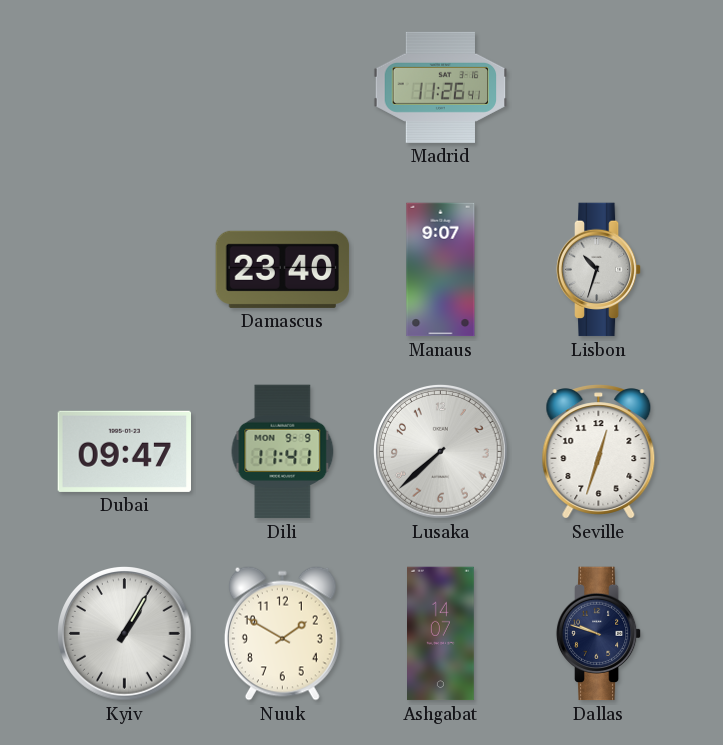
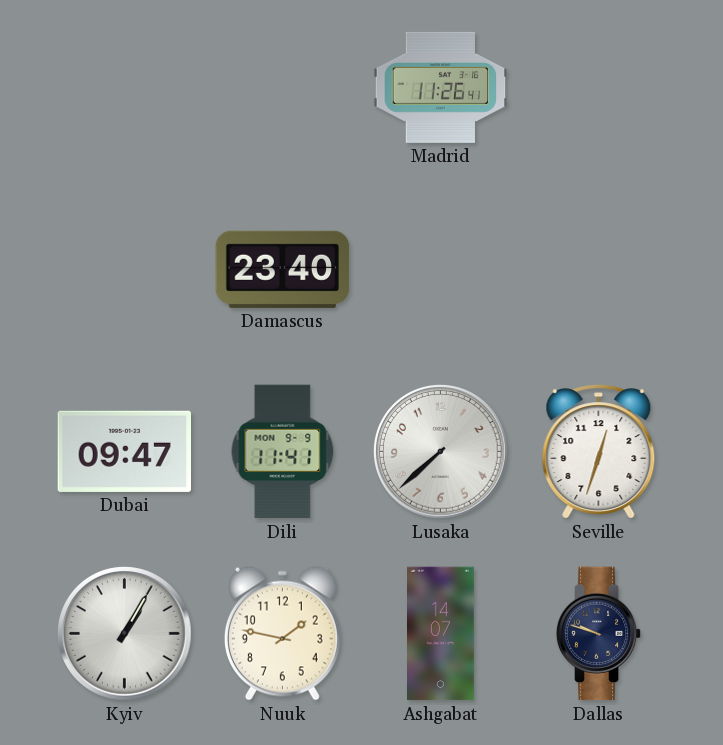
Manaus: 9:07 -> none
Lisbon: 10:33 -> none
Nuuk: 1:50 -> 1:47
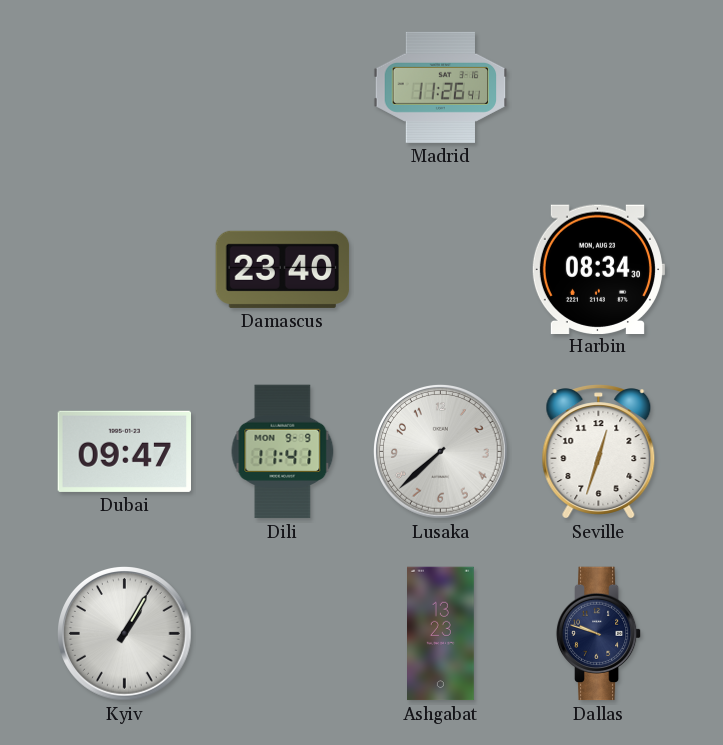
Harbin: none -> 08:34
Nuuk: 1:47 -> none
Ashgabat: 14:07 -> 13:23
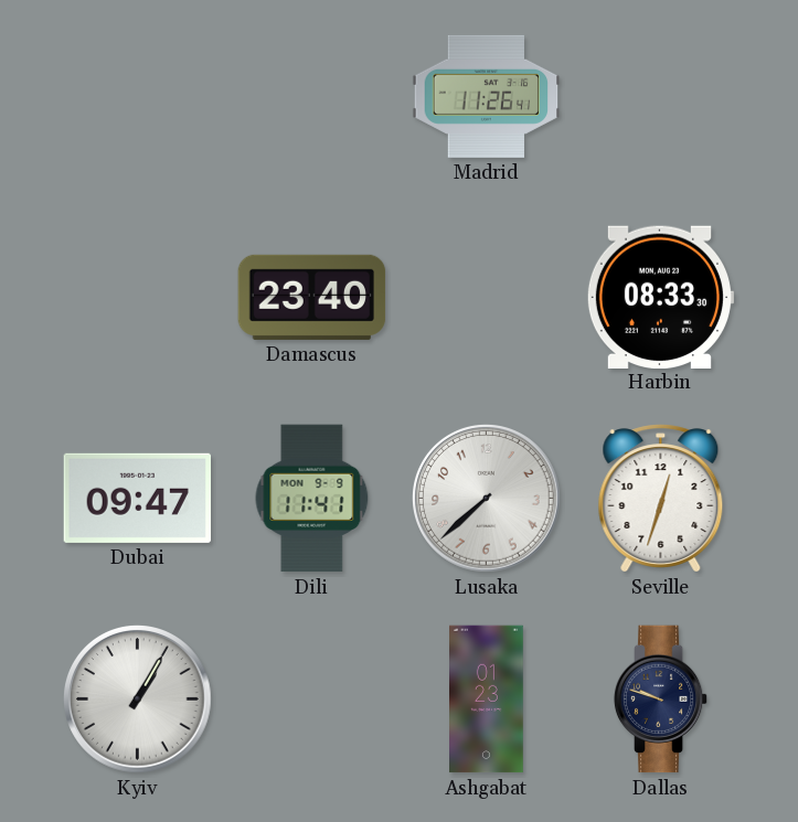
Harbin: 08:34 -> 08:33
Ashgabat: 13:23 -> 01:23
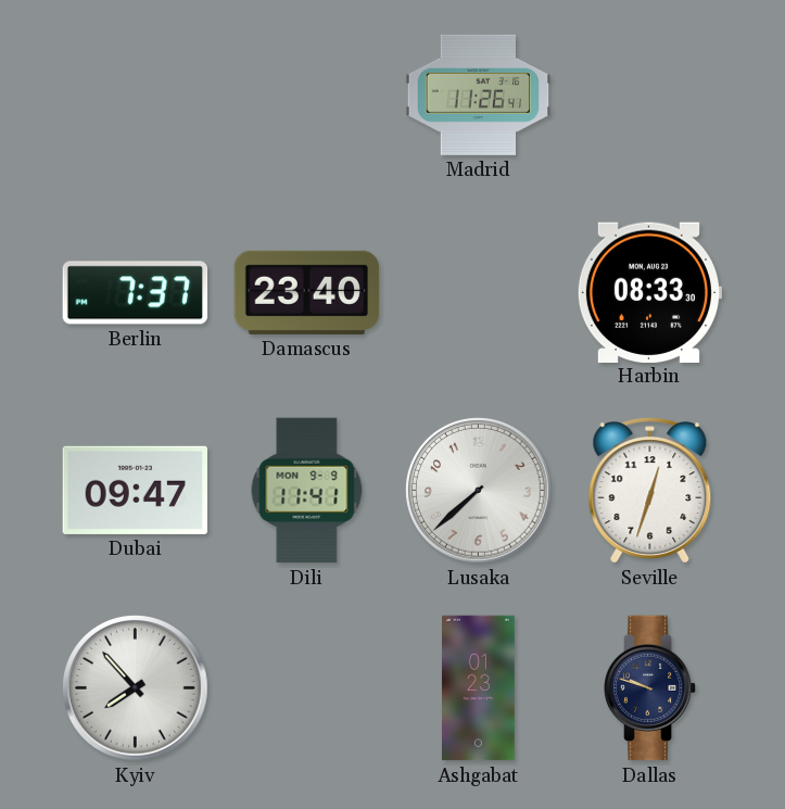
Berlin: none -> 7:37
Kyiv: 1:05 -> 7:53
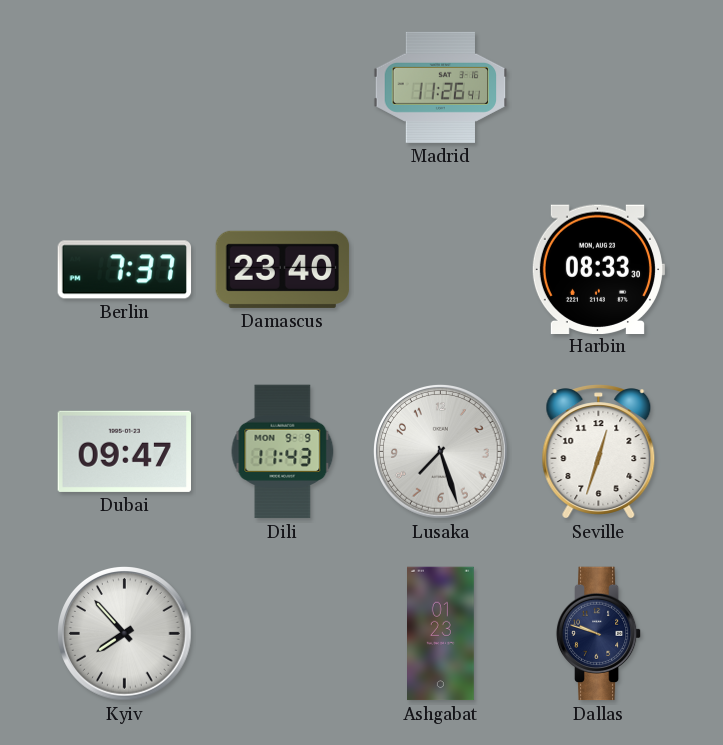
Dili: 11:41 -> 11:43
Lusaka: 7:38 -> 7:27
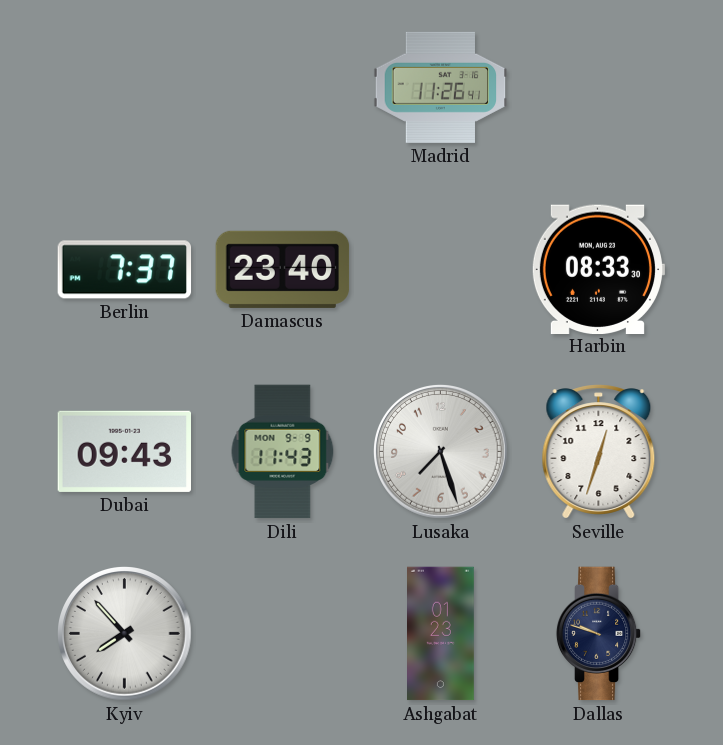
Dubai: 09:47 -> 09:43
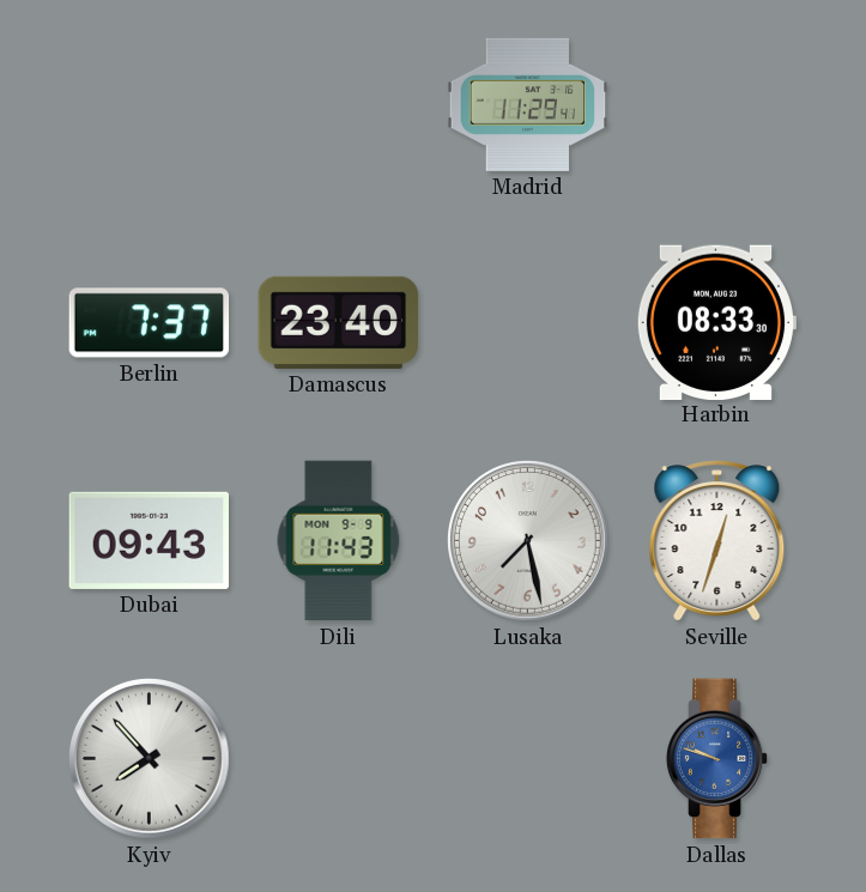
Madrid: 11:26 -> 11:29
Lusaka: 7:27 -> 7:28
Ashgabat: 01:23 -> none
Dallas dial: navy -> blue
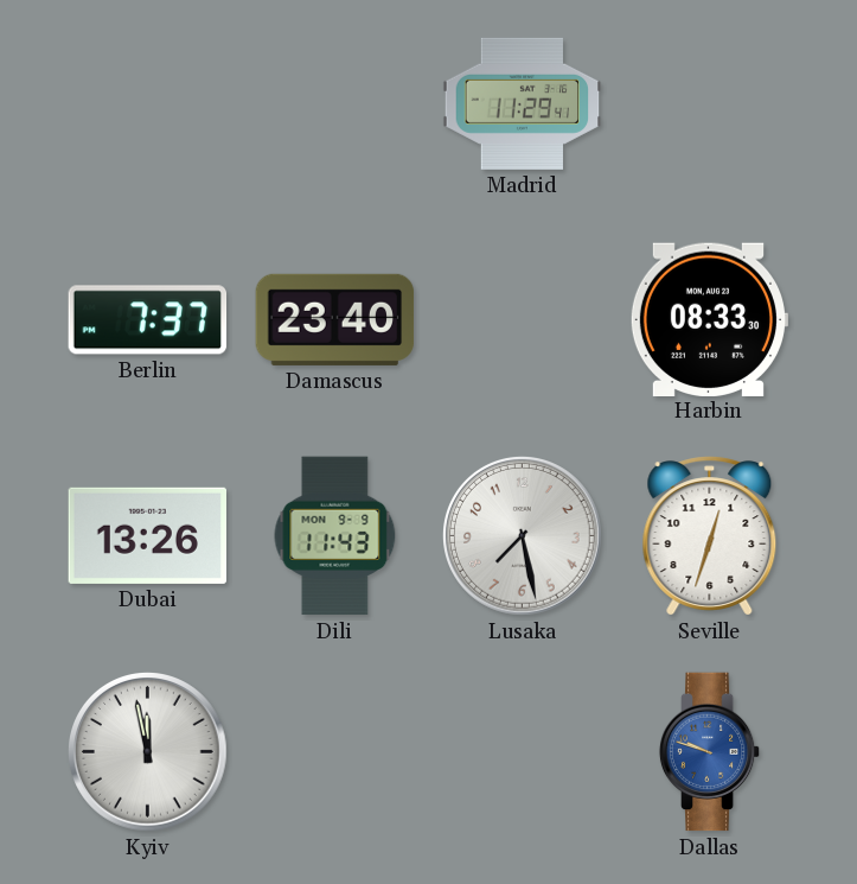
Dubai: 09:43 -> 13:26
Kyiv: 7:53 -> 11:58
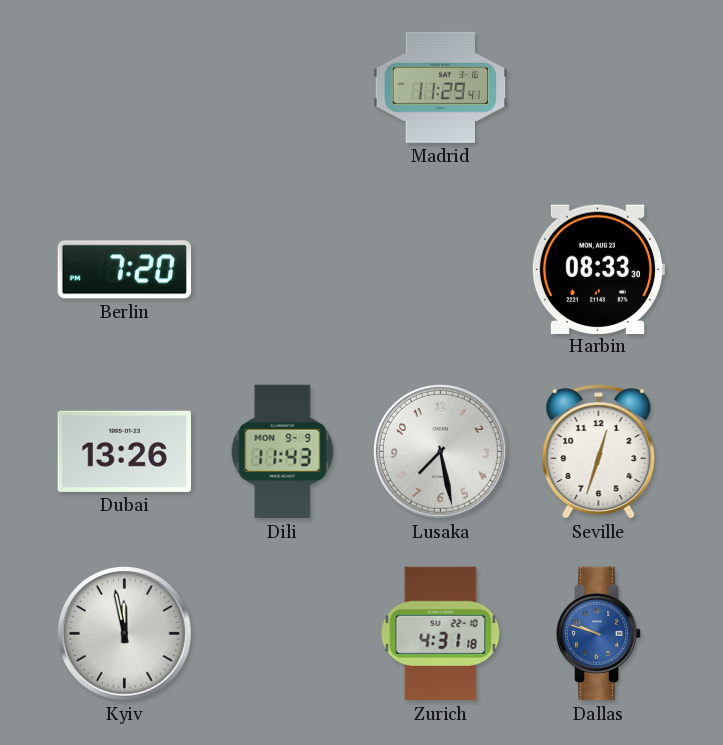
Berlin: 7:37 -> 7:20
Damascus: 23:40 -> none
Zurich: none -> 4:31
